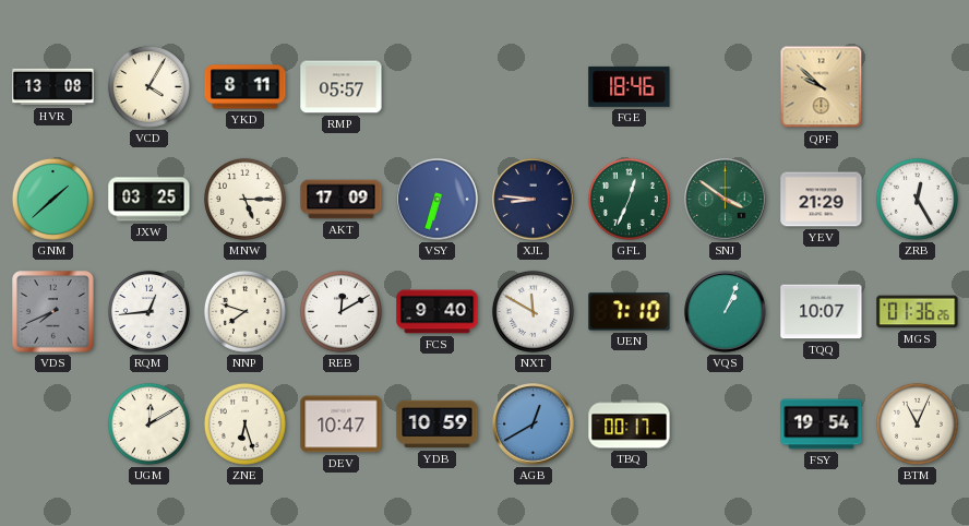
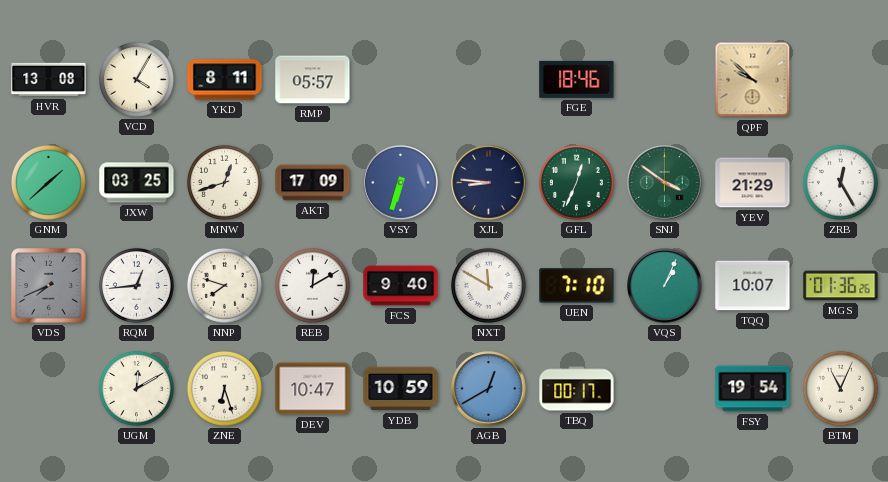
MNW: 5:15 -> 12:42
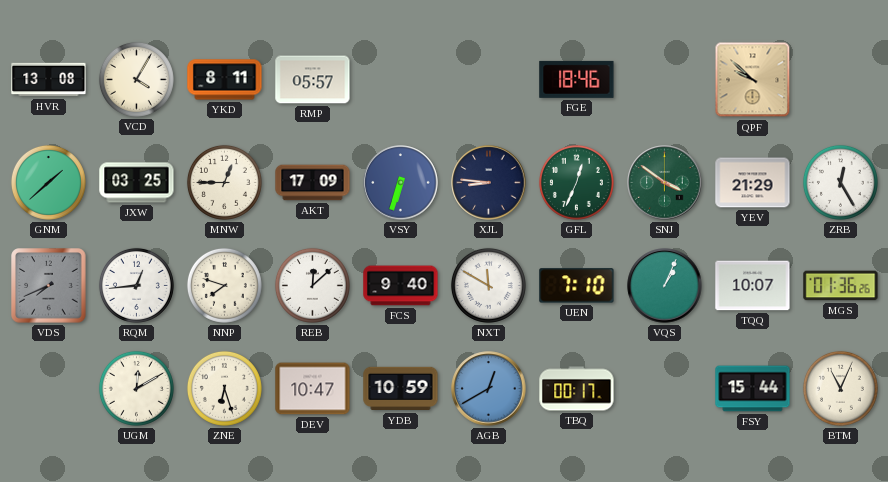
MNW: 12:42 -> 12:45
REB: 12:10 -> 12:08
FSY: 19:54 -> 15:44
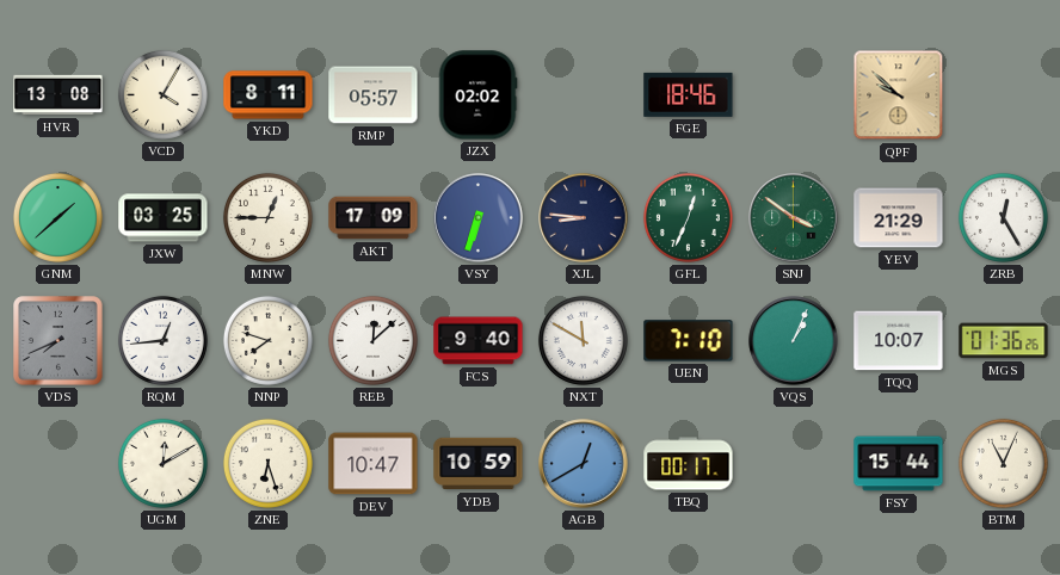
JZX: none -> 02:02
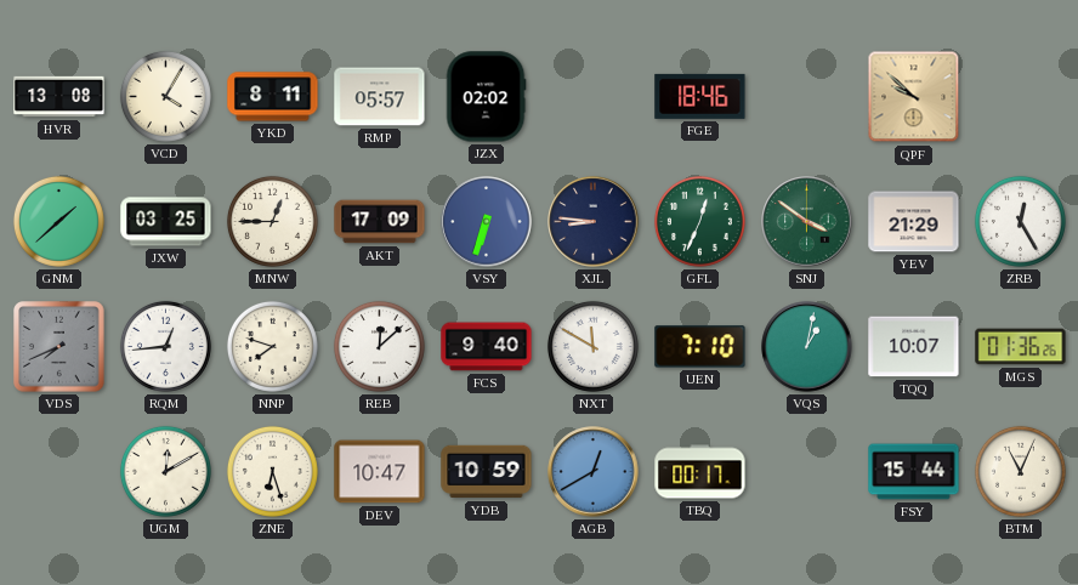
VQS: 1:04 -> 1:02
